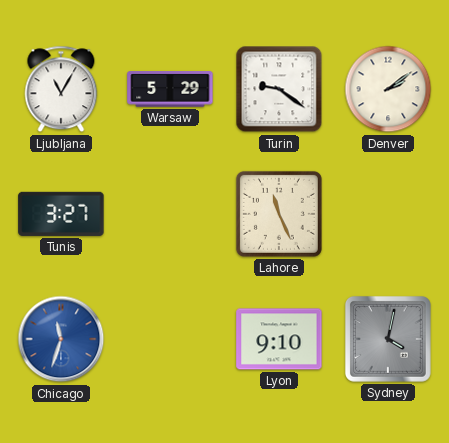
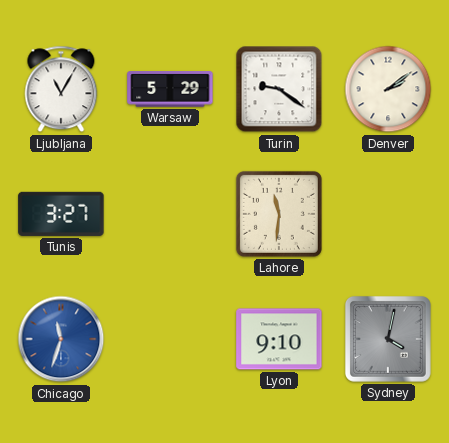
Lahore: 11:26 -> 11:31
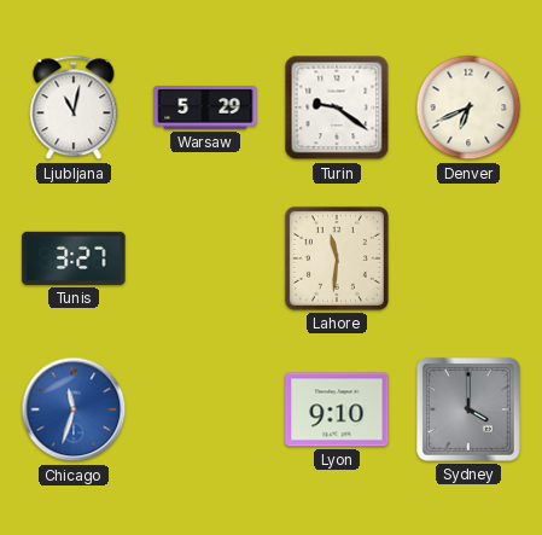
Ljubljana: 11:05 -> 11:02
Denver: 2:09 -> 6:41
Sydney: 4:02 -> 4:00
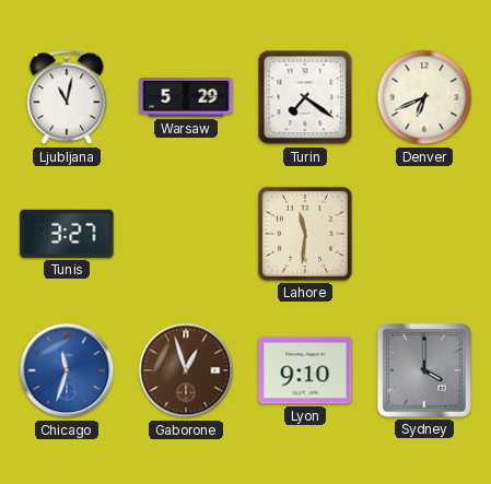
Turin: 9:21 -> 7:21
Gaborone: none -> 12:57
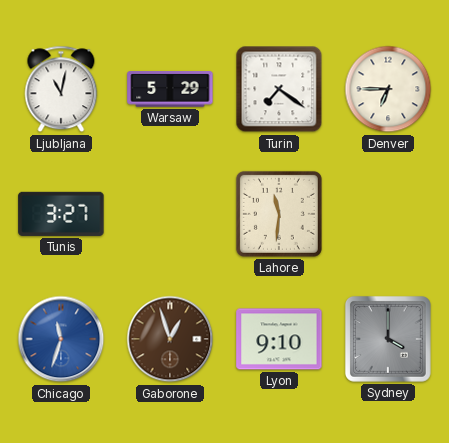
Denver: 6:41 -> 6:45
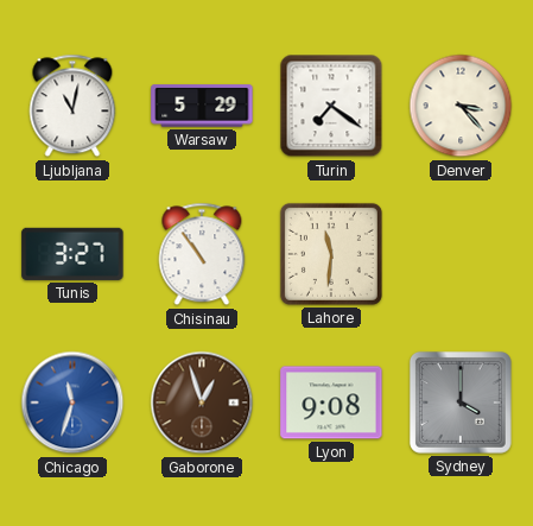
Denver: 6:45 -> 3:23
Chisinau: none -> 10:54
Lyon: 9:10 -> 9:08
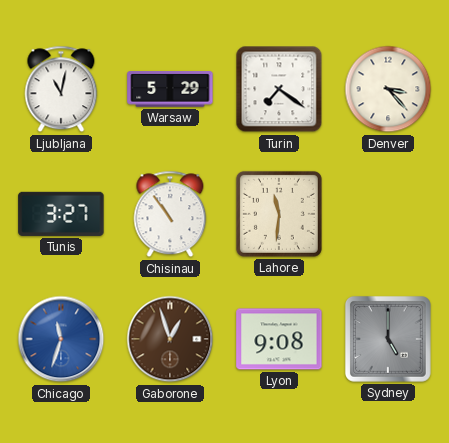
Sydney: 4:00 -> 5:00
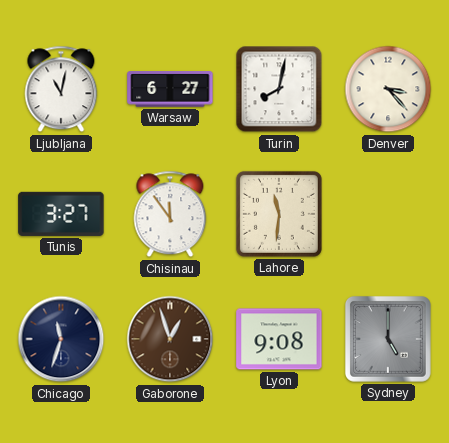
Warsaw: 5:29 -> 6:27
Turin: 7:21 -> 8:02
Chisinau: 10:54 -> 11:54
Chicago dial: blue -> navy
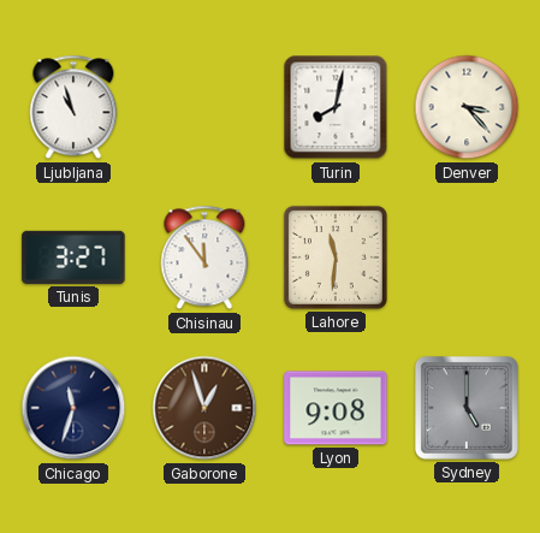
Ljubljana: 11:02 -> 10:57
Warsaw: 6:27 -> none
